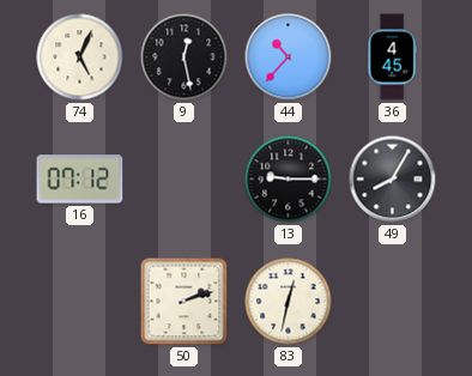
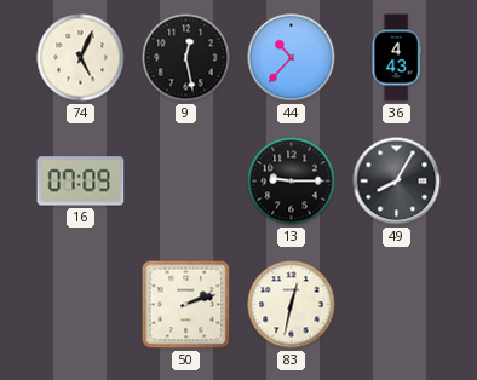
36: 4:45 -> 4:43
16: 07:12 -> 07:09
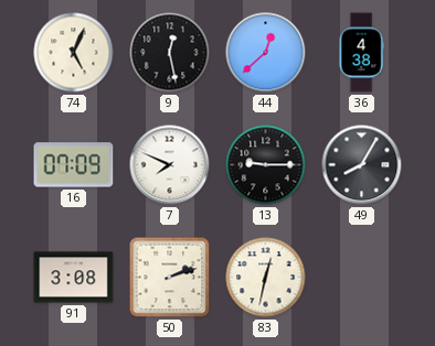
44: 10:37 -> 12:38
36: 4:43 -> 4:38
7: none -> 7:49
91: none -> 3:08
